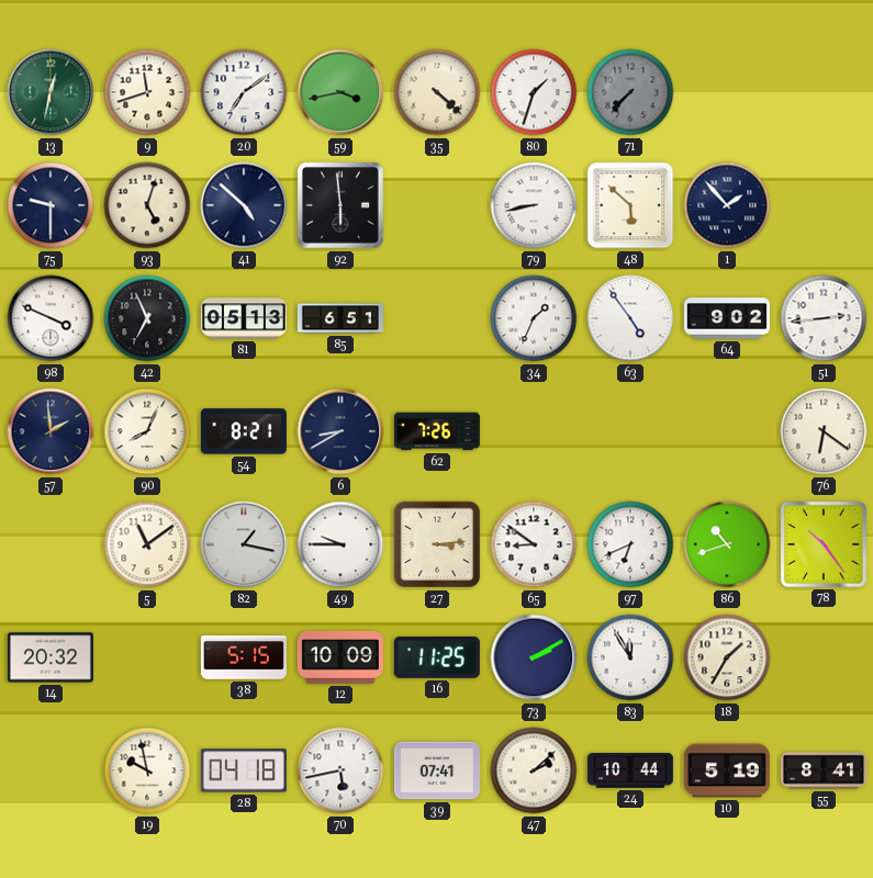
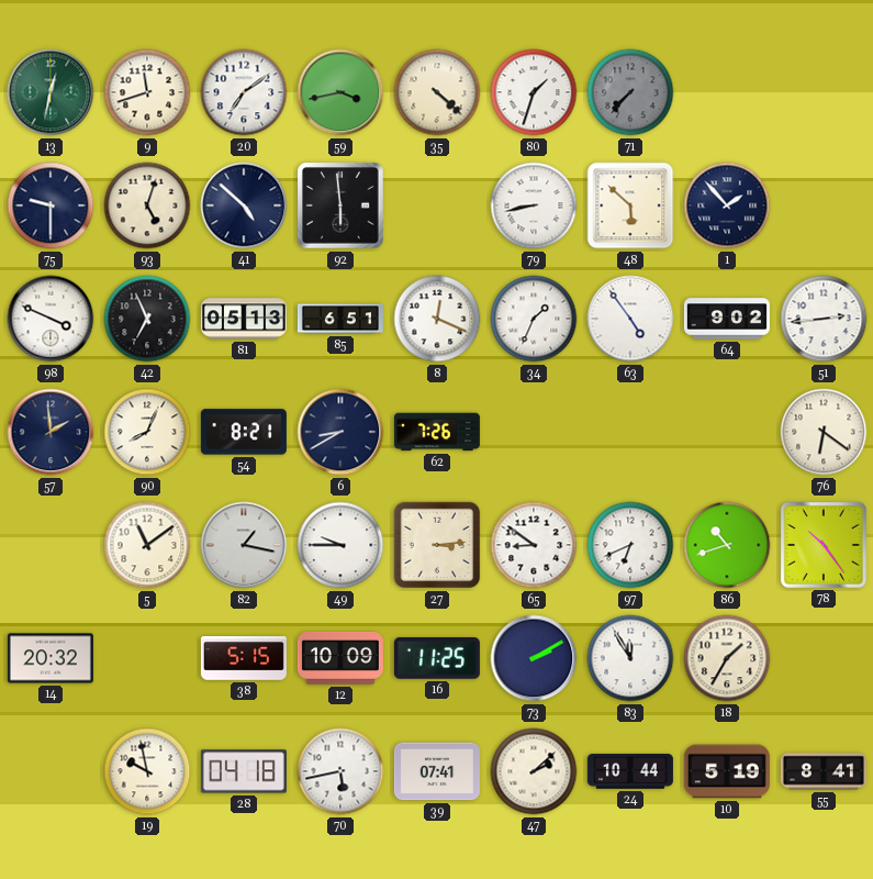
8: none -> 12:19
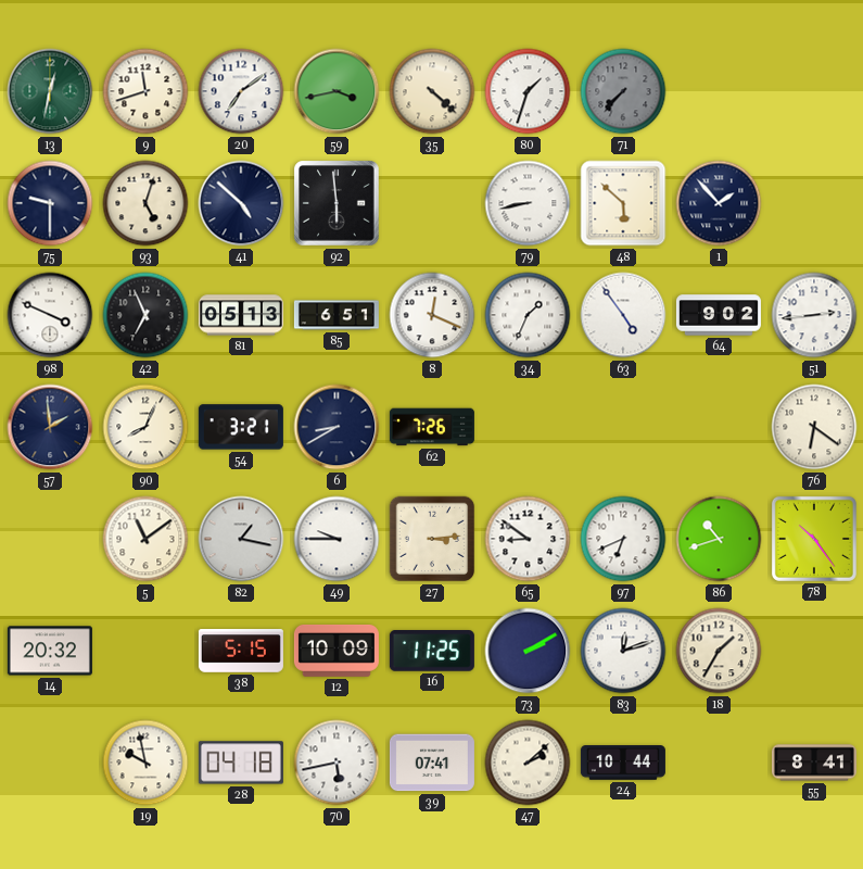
54: 8:21 -> 3:21
83: 11:55 -> 12:12
10: 5:19 -> none
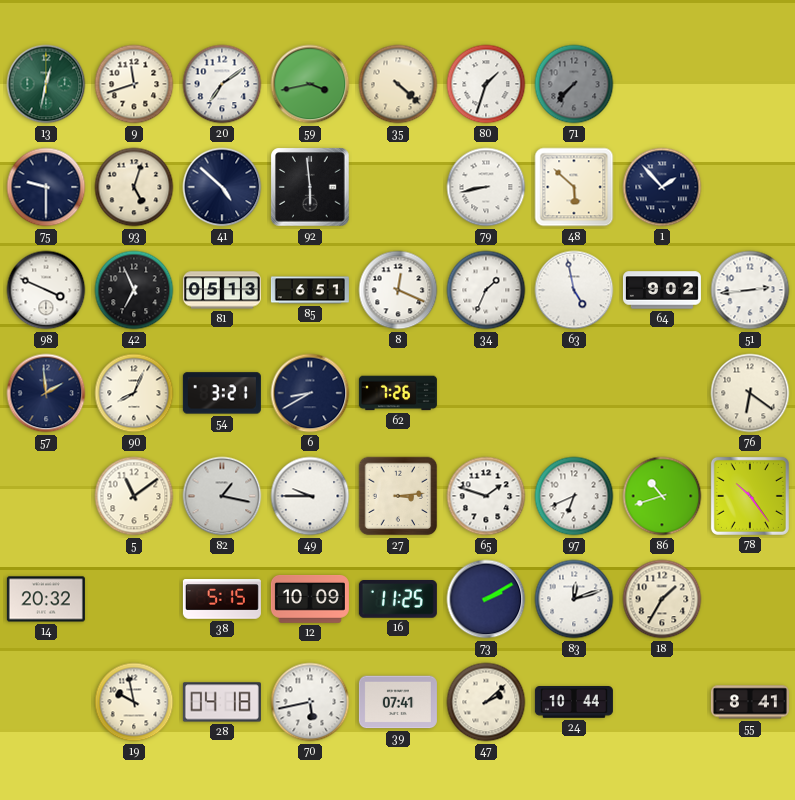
63: 4:54 -> 4:58
65: 8:51 -> 1:48
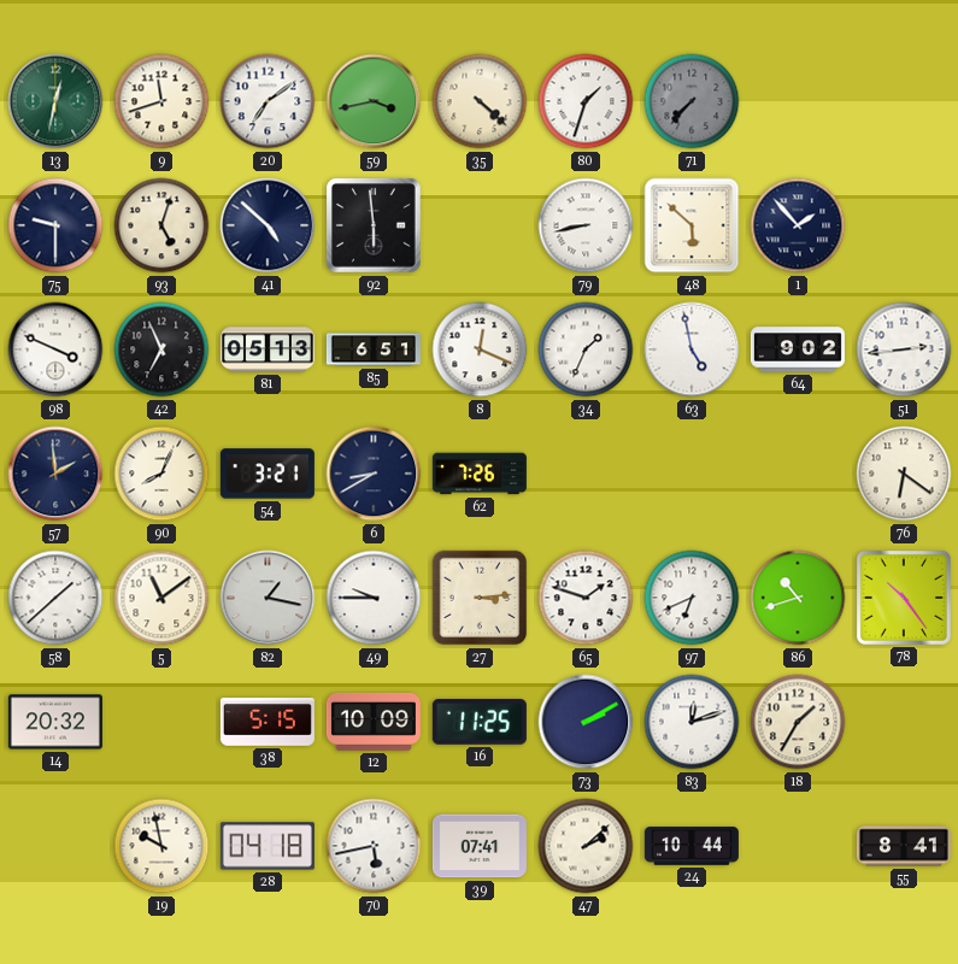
58: none -> 1:38
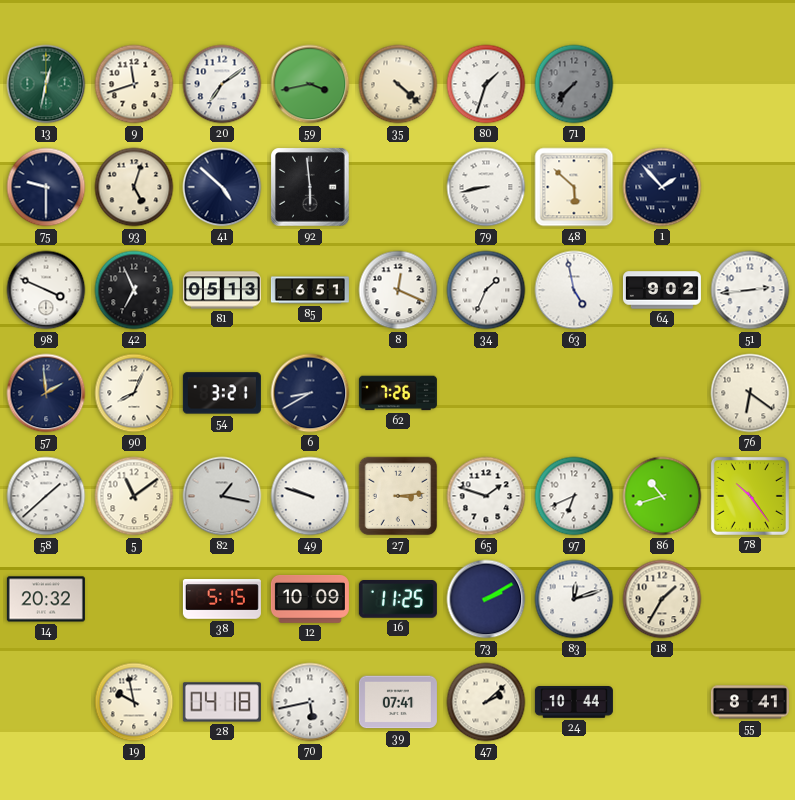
49: 9:45 -> 9:48
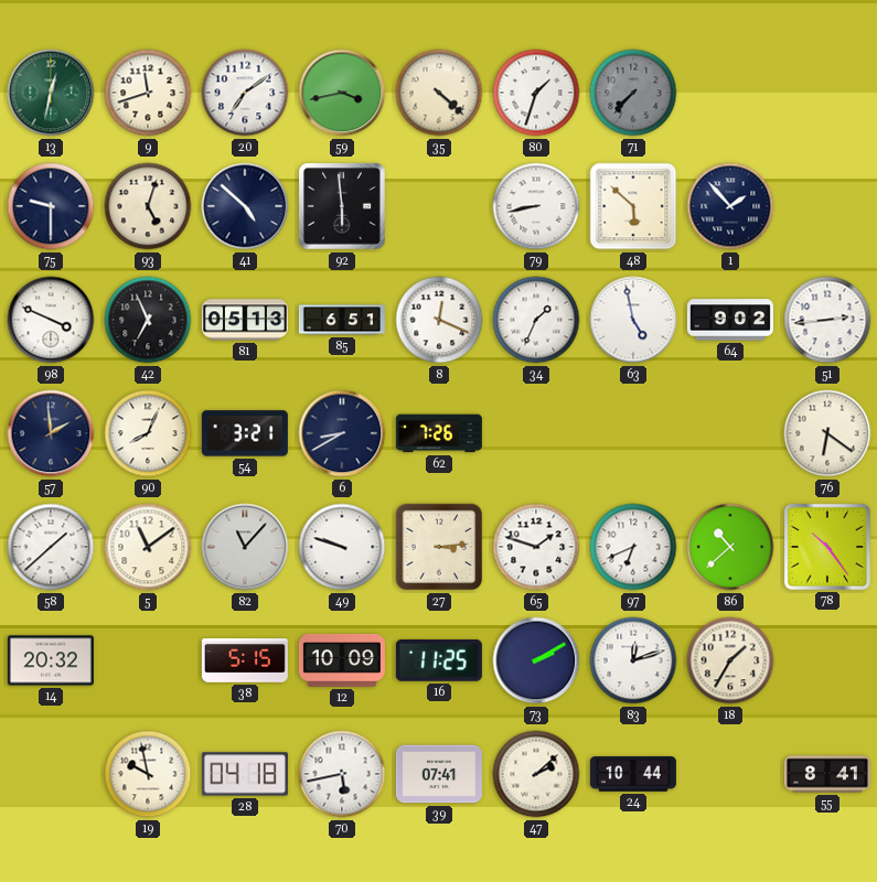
82: 1:17 -> 11:07
86: 10:42 -> 10:38
